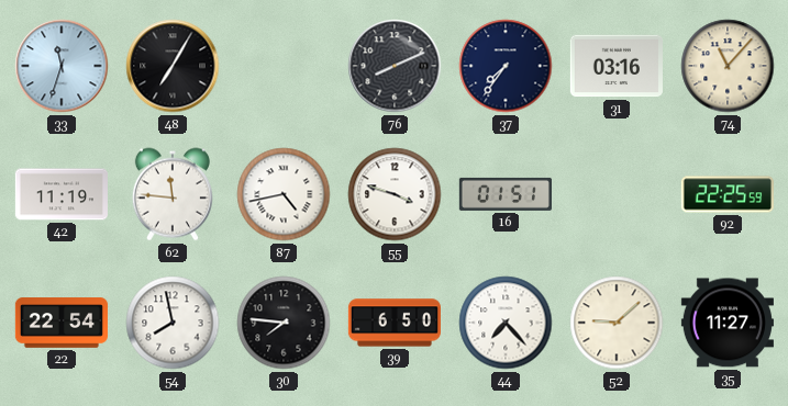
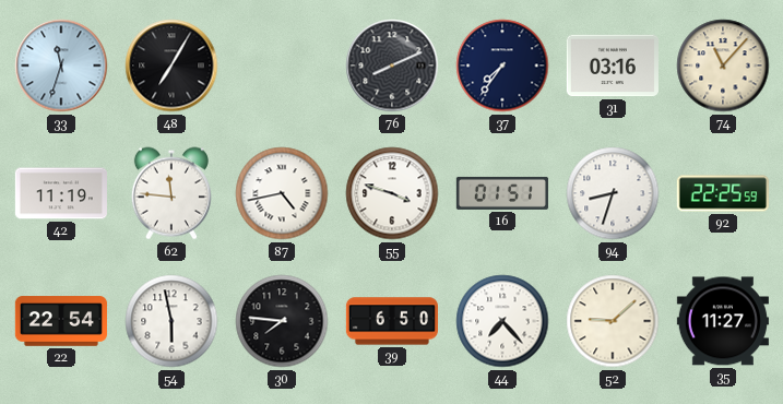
94: none -> 8:33
54: 7:58 -> 5:58
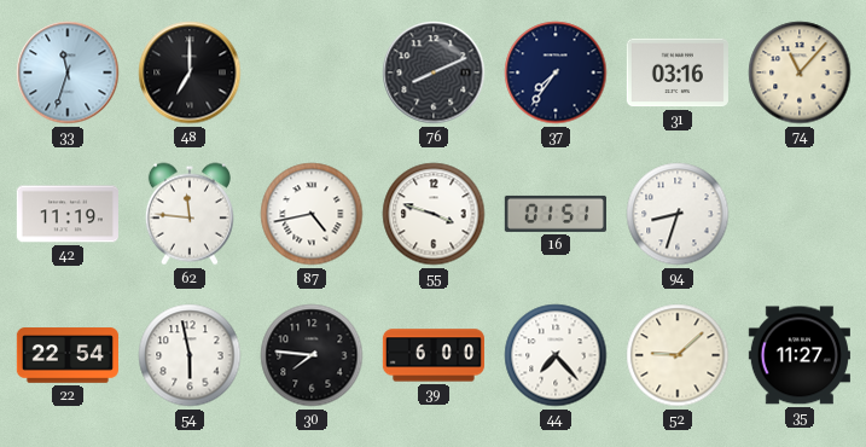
48: 7:05 -> 7:00
92: 22:25 -> none
39: 6:50 -> 6:00
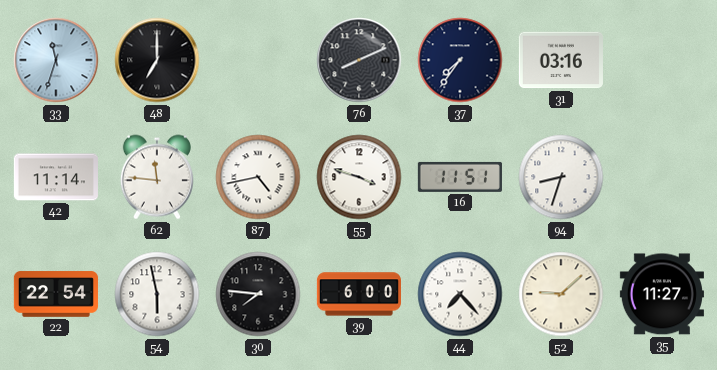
74: 11:07 -> none
42: 11:19 -> 11:14
16: 01:51 -> 11:51
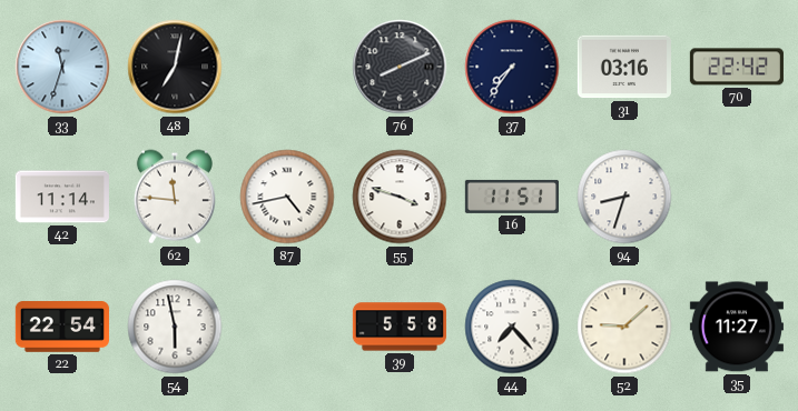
48: 7:00 -> 7:02
70: none -> 22:42
30: 7:46 -> none
39: 6:00 -> 5:58
